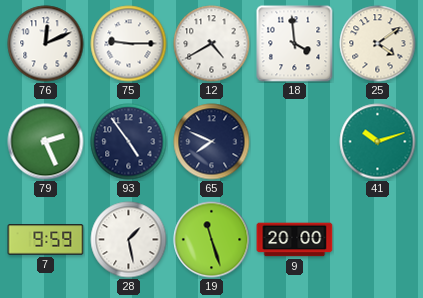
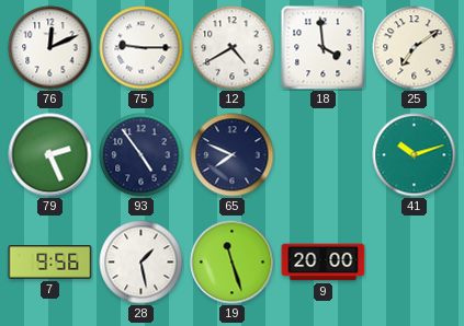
25: 4:09 -> 7:09
7: 9:59 -> 9:56
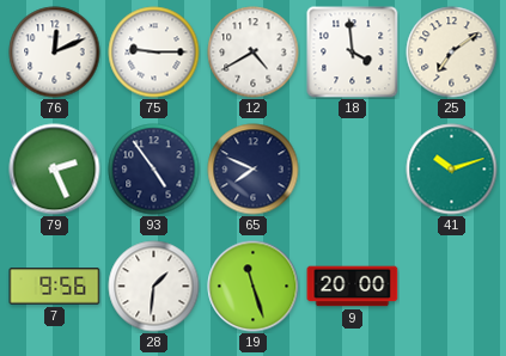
28: 1:28 -> 1:31
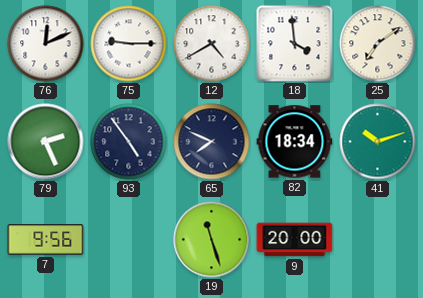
82: none -> 18:34
28: 1:31 -> none
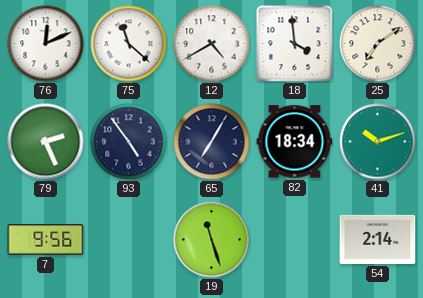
75: 9:15 -> 11:22
65: 7:49 -> 7:05
9: 20:00 -> none
54: none -> 2:14
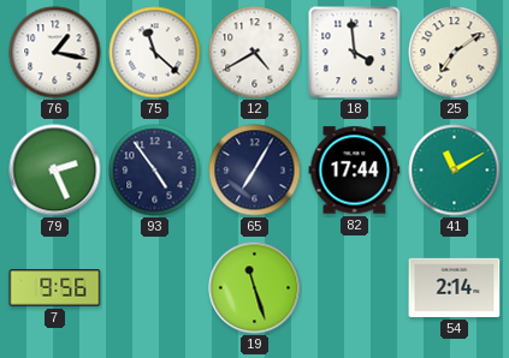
76: 12:11 -> 1:17
82: 18:34 -> 17:44
41: 10:12 -> 11:10
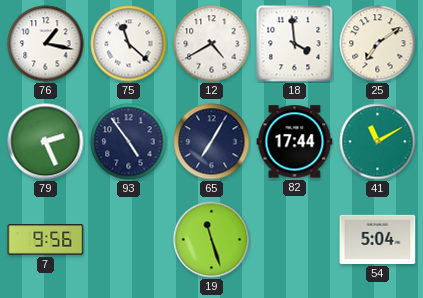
54: 2:14 -> 5:04
